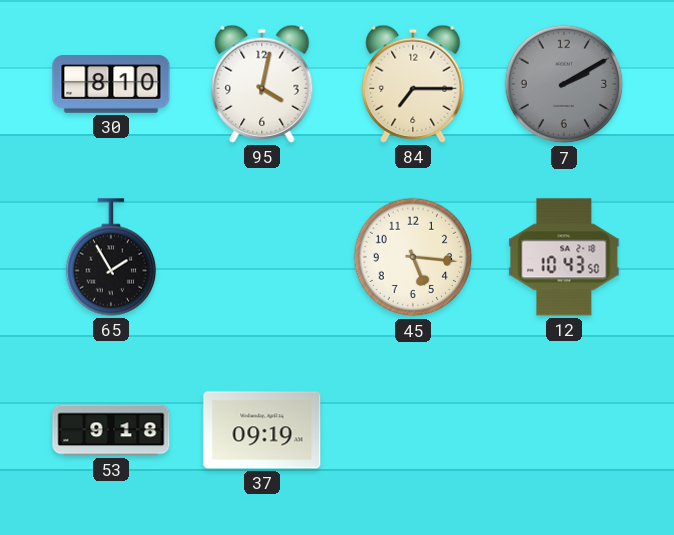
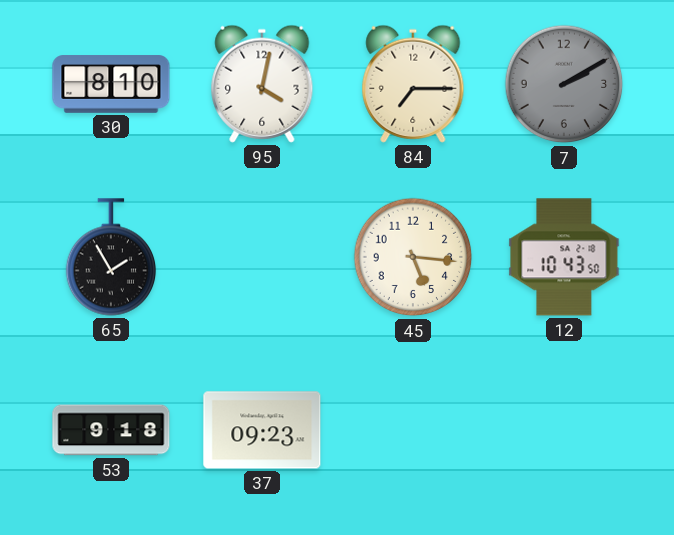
37: 09:19 -> 09:23
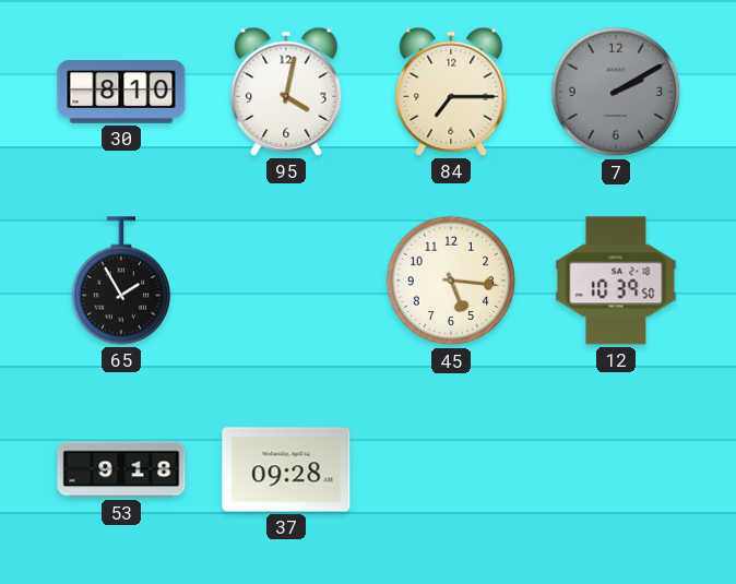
12: 10:43 -> 10:39
37: 09:23 -> 09:28
